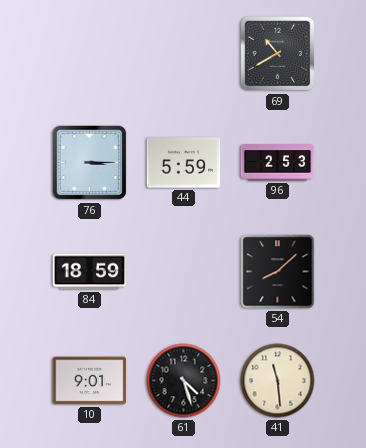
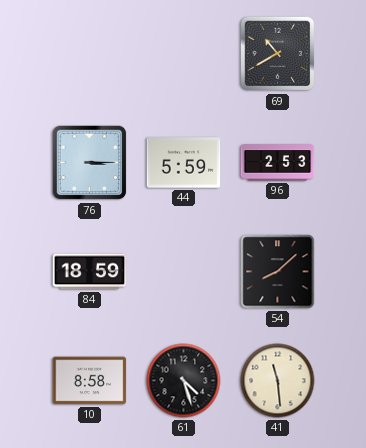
10: 9:01 -> 8:58
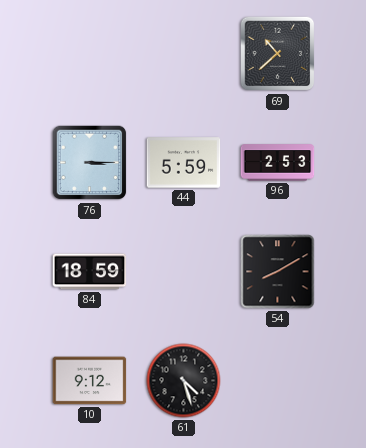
69: 10:40 -> 10:38
54: 8:08 -> 8:10
10: 8:58 -> 9:12
41: 11:29 -> none
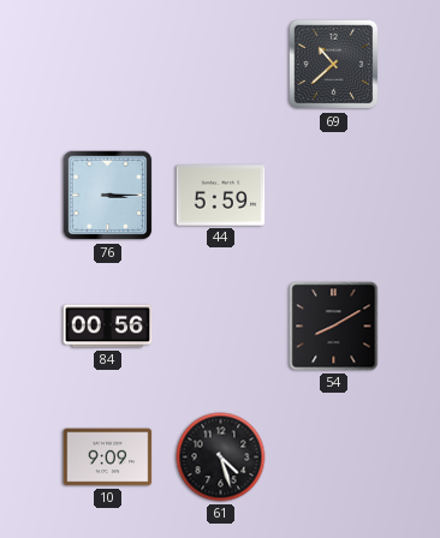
96: 2:53 -> none
84: 18:59 -> 00:56
10: 9:12 -> 9:09
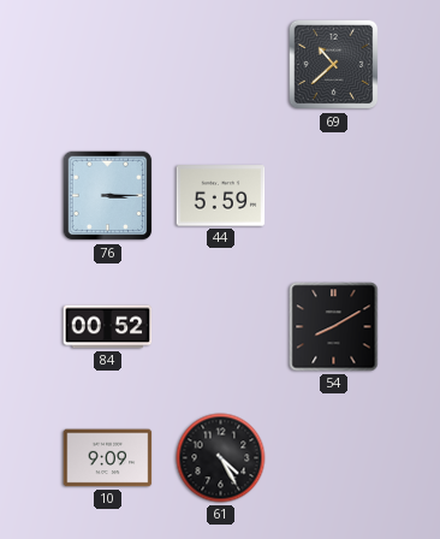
84: 00:56 -> 00:52
61: 4:27 -> 4:25
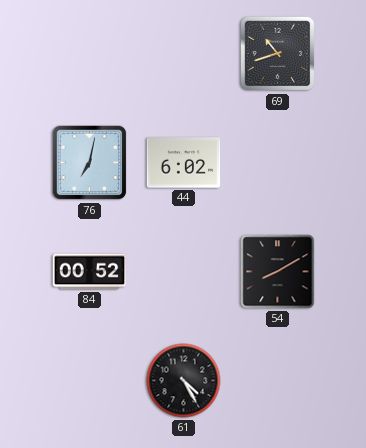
69: 10:38 -> 10:42
76: 3:15 -> 7:02
44: 5:59 -> 6:02
10: 9:09 -> none
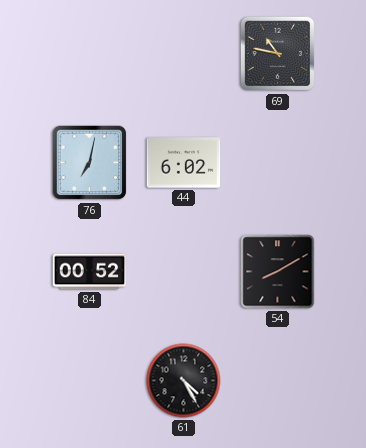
69: 10:42 -> 10:47
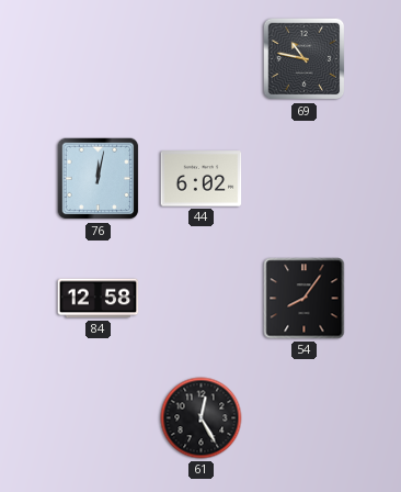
76: 7:02 -> 12:02
84: 00:52 -> 12:58
54: 8:10 -> 8:06
61: 4:25 -> 12:25
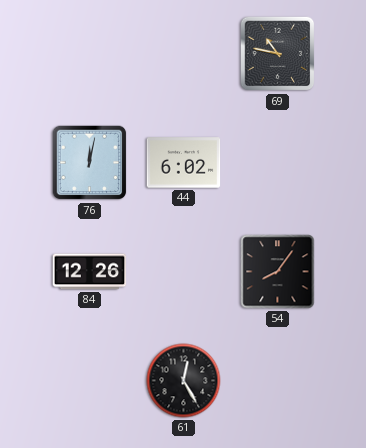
84: 12:58 -> 12:26
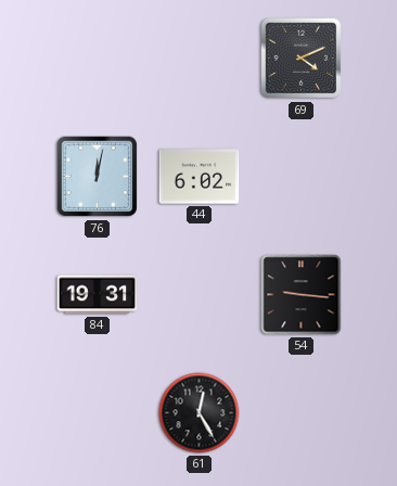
69: 10:47 -> 4:11
84: 12:26 -> 19:31
54: 8:06 -> 9:16
